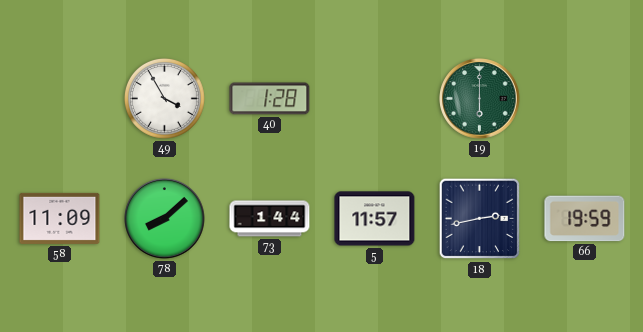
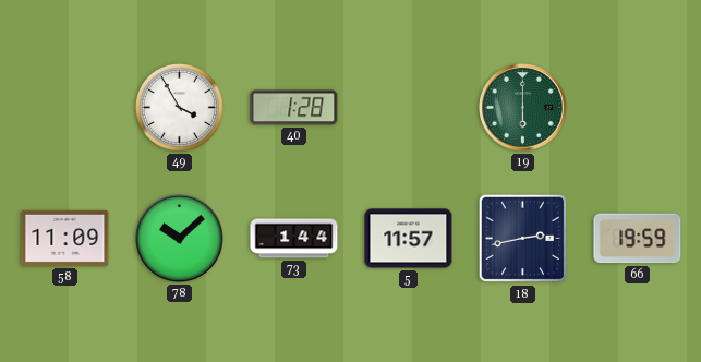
78: 8:08 -> 10:08
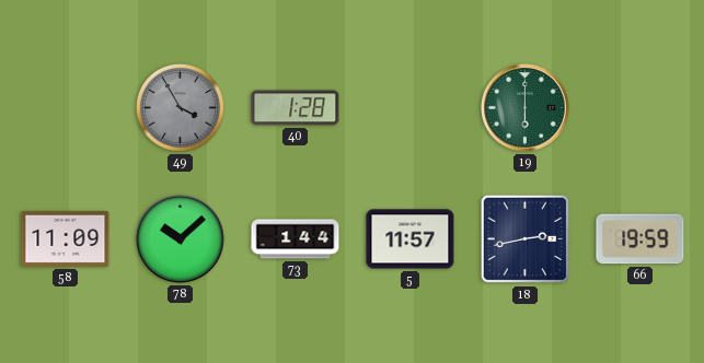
49 dial: white -> grey
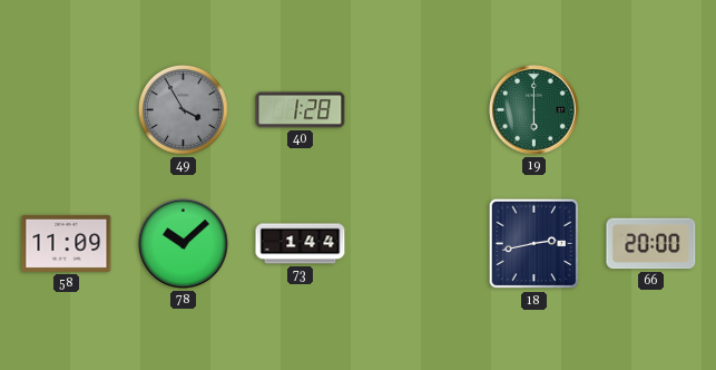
5: 11:57 -> none
66: 19:59 -> 20:00
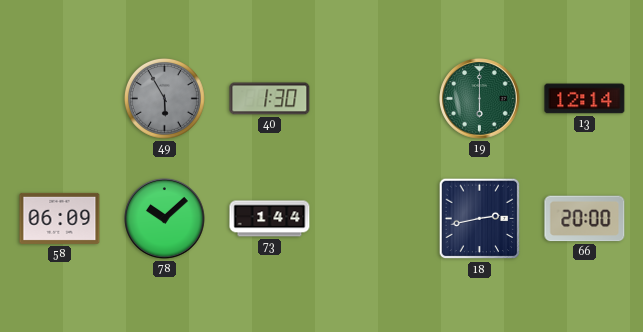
49: 3:55 -> 5:55
40: 1:28 -> 1:30
13: none -> 12:14
58: 11:09 -> 06:09
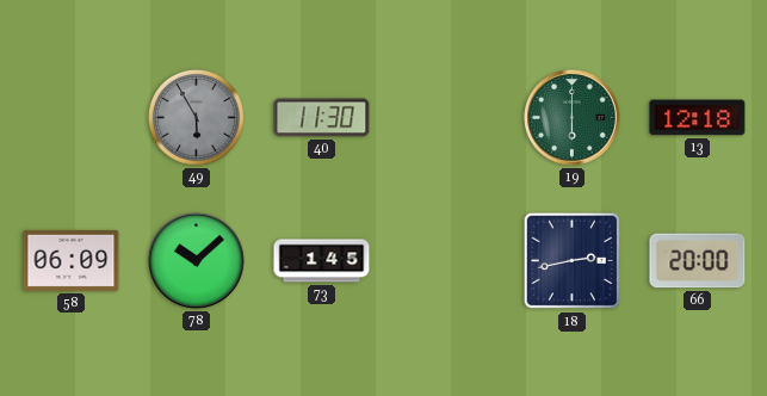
40: 1:30 -> 11:30
13: 12:14 -> 12:18
73: 1:44 -> 1:45
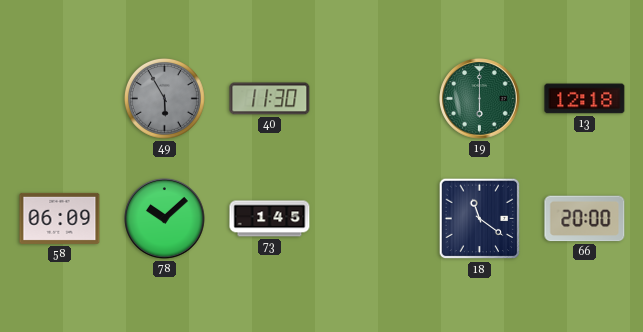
18: 2:43 -> 11:21
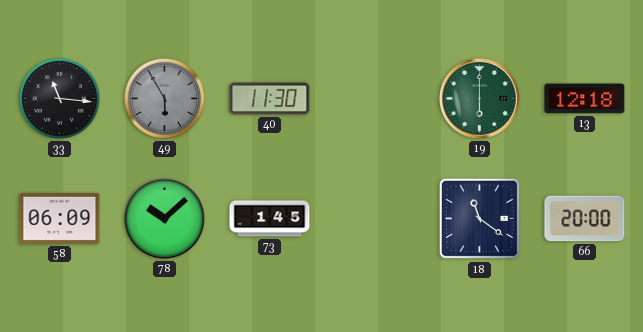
33: none -> 11:16
